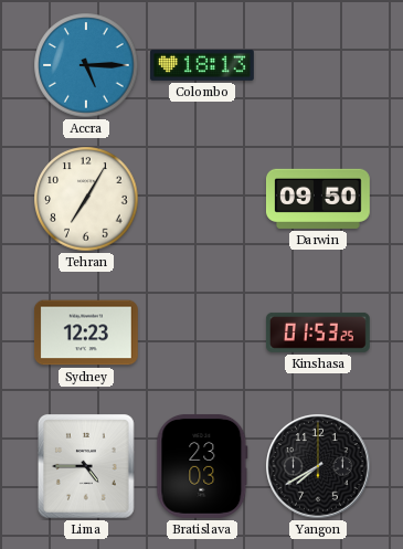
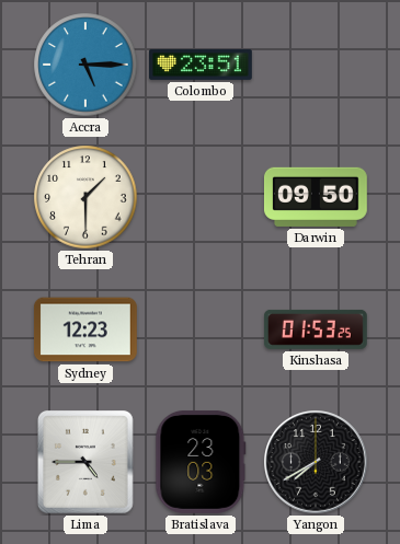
Colombo: 18:13 -> 23:51
Tehran: 7:05 -> 1:30
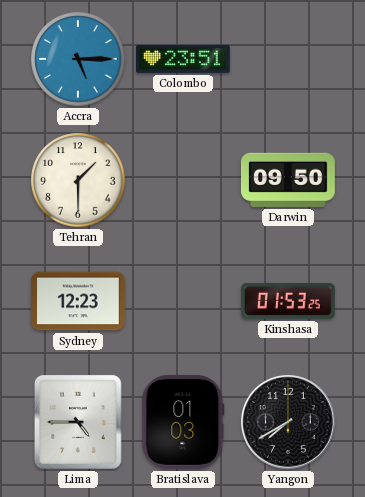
Bratislava: 23:03 -> 01:03
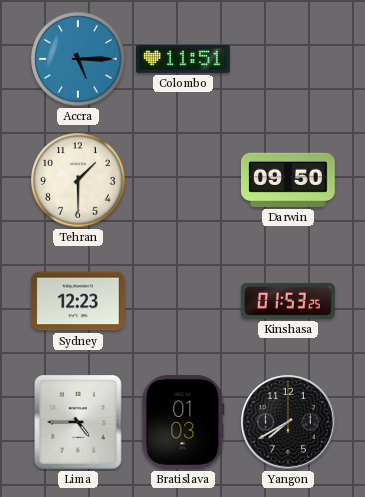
Colombo: 23:51 -> 11:51
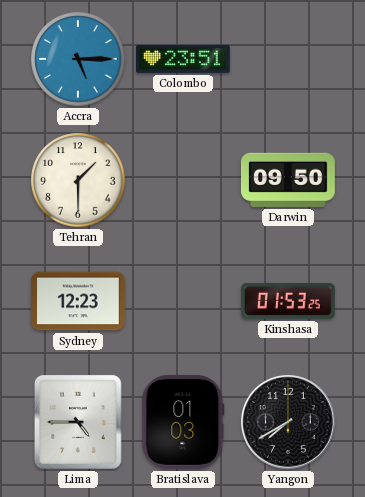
Colombo: 11:51 -> 23:51
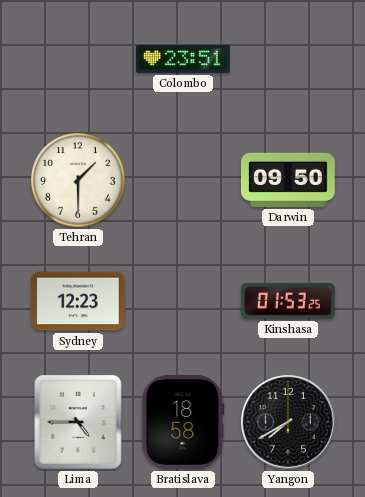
Accra: 5:15 -> none
Bratislava: 01:03 -> 18:58
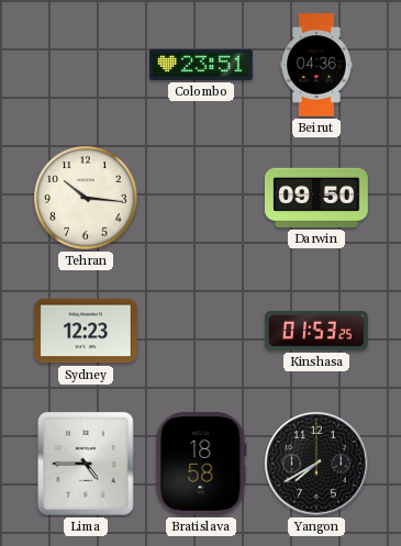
Beirut: none -> 04:36
Tehran: 1:30 -> 10:16
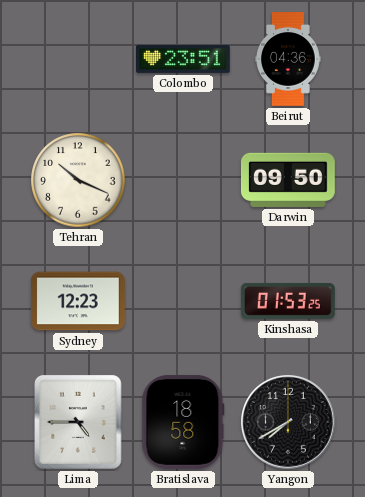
Tehran: 10:16 -> 10:19
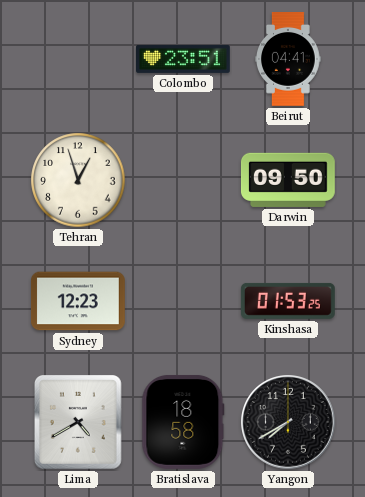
Beirut: 04:36 -> 04:41
Tehran: 10:19 -> 12:57
Lima: 4:45 -> 4:40
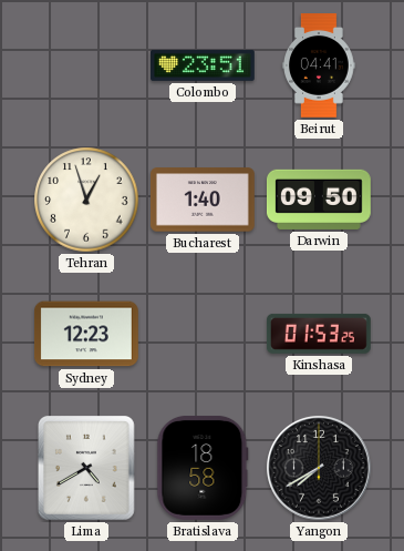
Bucharest: none -> 1:40
